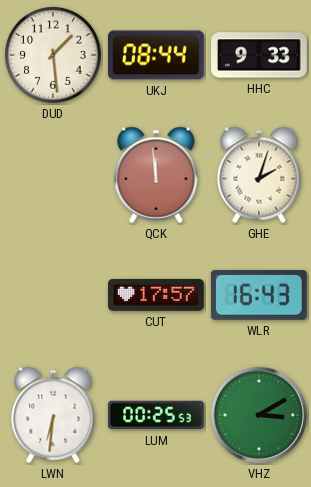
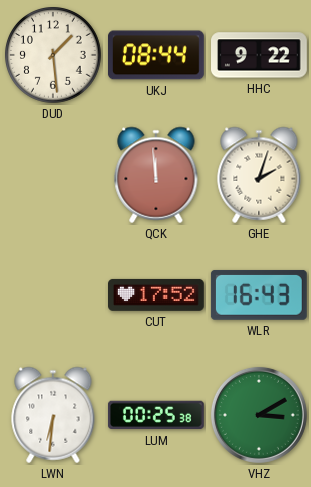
HHC: 9:33 -> 9:22
CUT: 17:57 -> 17:52
LUM: 00:25:53 -> 00:25:38
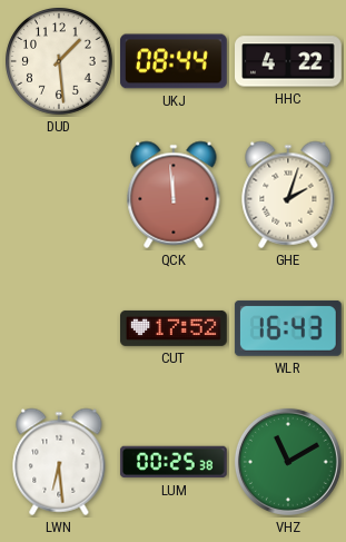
HHC: 9:22 -> 4:22
LWN: 6:31 -> 6:29
VHZ: 3:10 -> 11:10
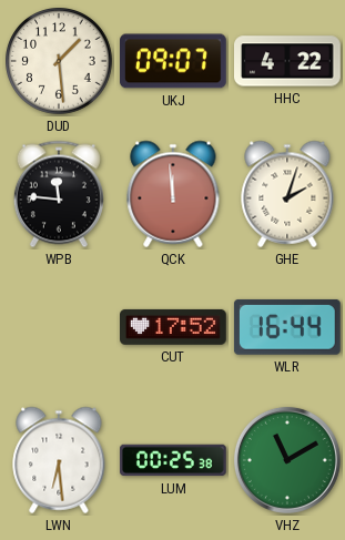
UKJ: 08:44 -> 09:07
WPB: none -> 11:46
WLR: 16:43 -> 16:44
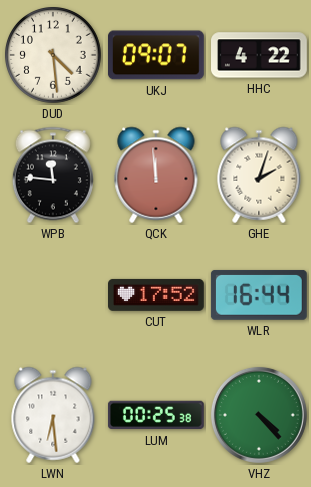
DUD: 1:29 -> 4:29
VHZ: 11:10 -> 4:23
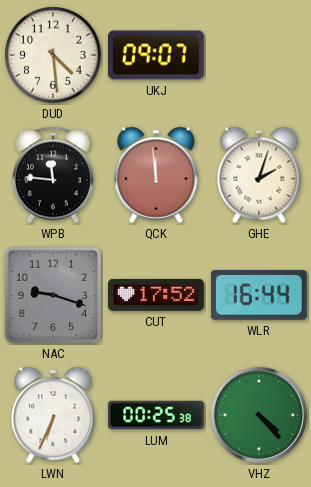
HHC: 4:22 -> none
NAC: none -> 9:18
LWN: 6:29 -> 6:34
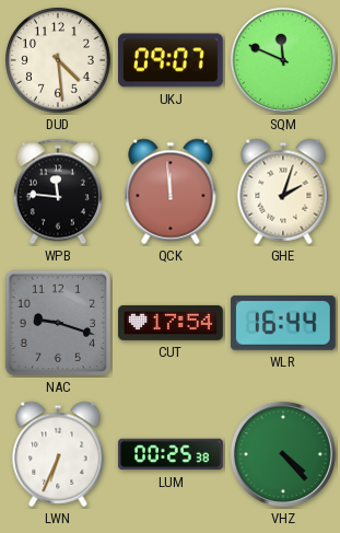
SQM: none -> 11:49
CUT: 17:52 -> 17:54
